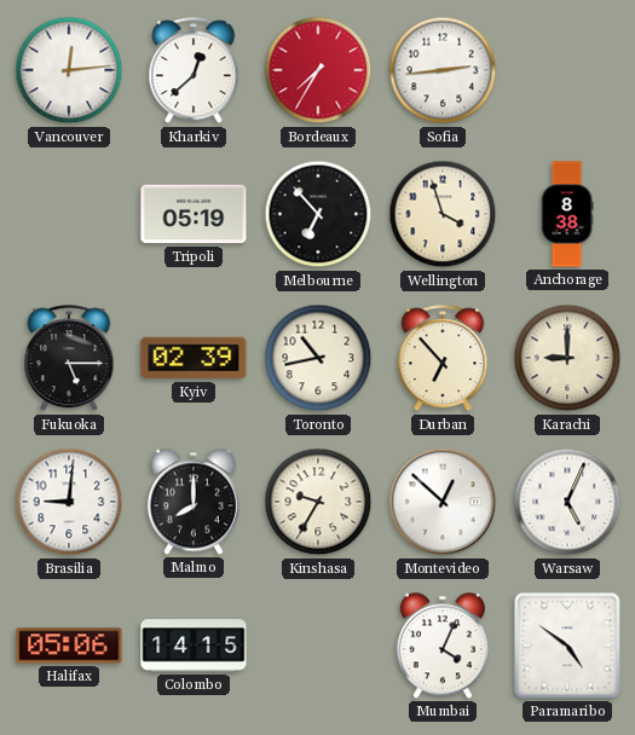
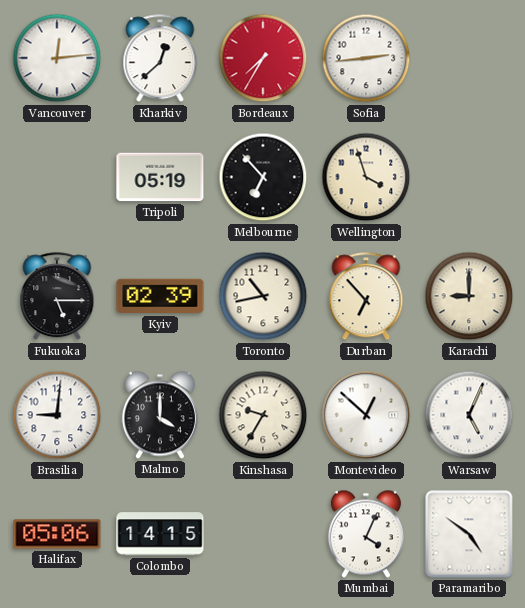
Anchorage: 8:38 -> none
Malmo: 8:00 -> 4:00
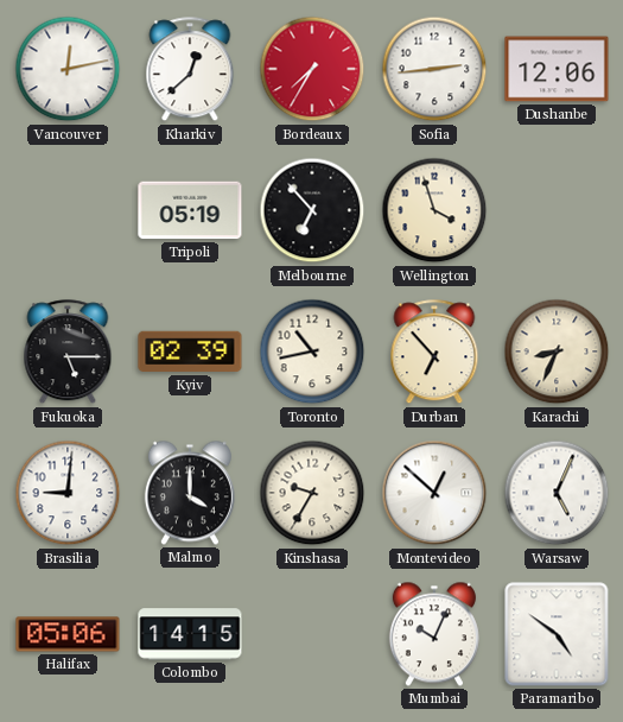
Vancouver: 12:14 -> 12:13
Dushanbe: none -> 12:06
Karachi: 9:00 -> 8:34
Mumbai: 4:04 -> 10:04
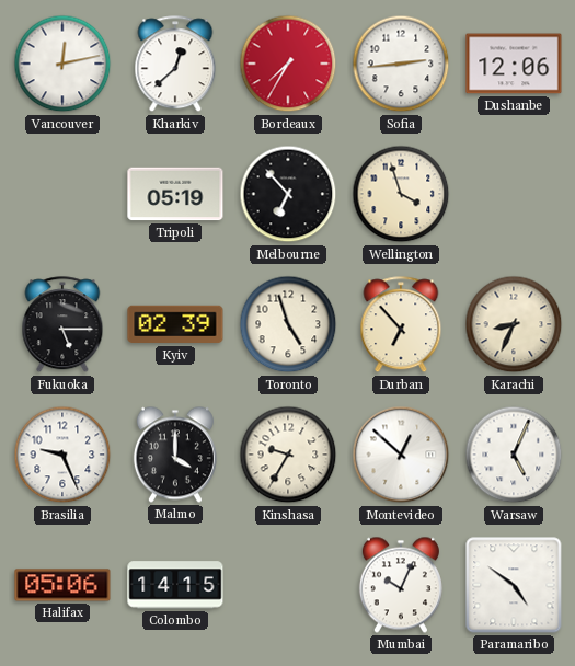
Toronto: 10:43 -> 4:57
Brasilia: 9:01 -> 9:26
